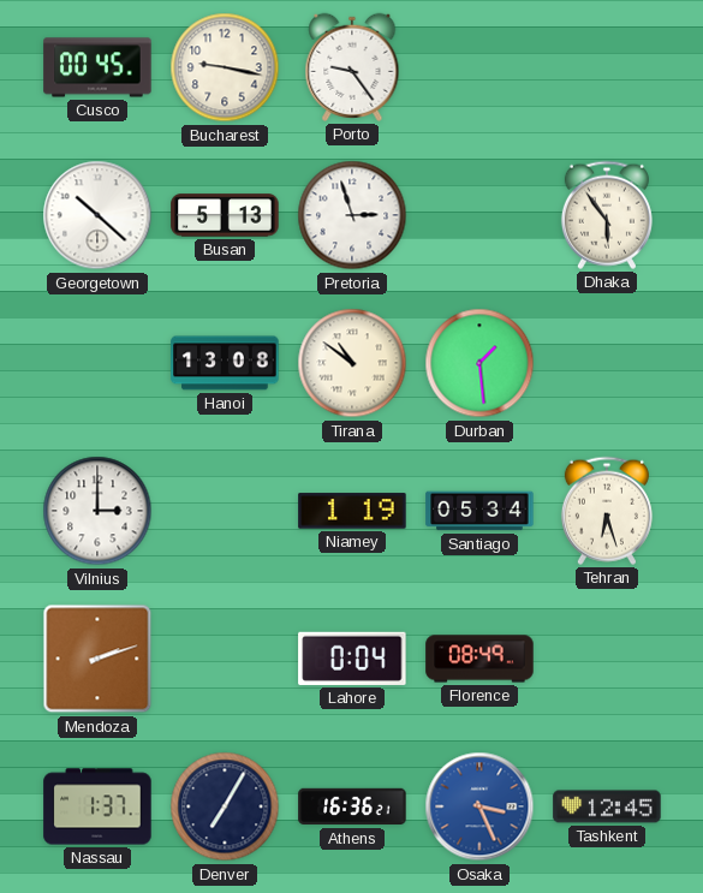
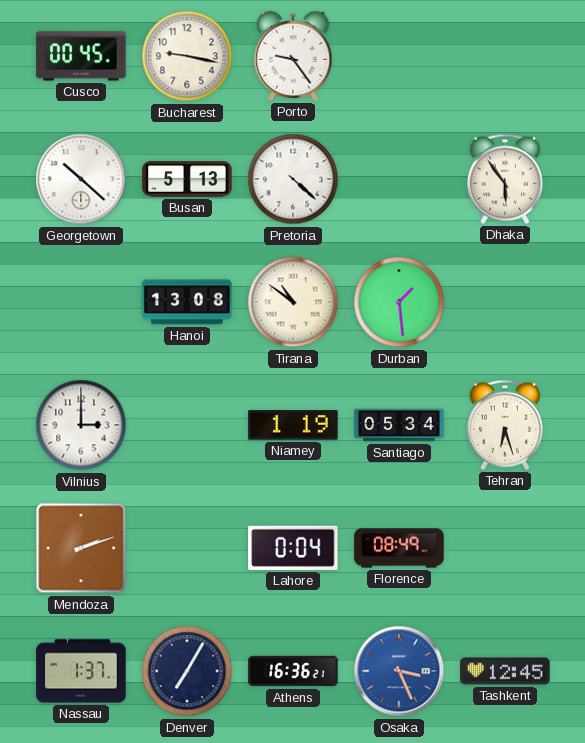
Pretoria: 2:57 -> 4:22
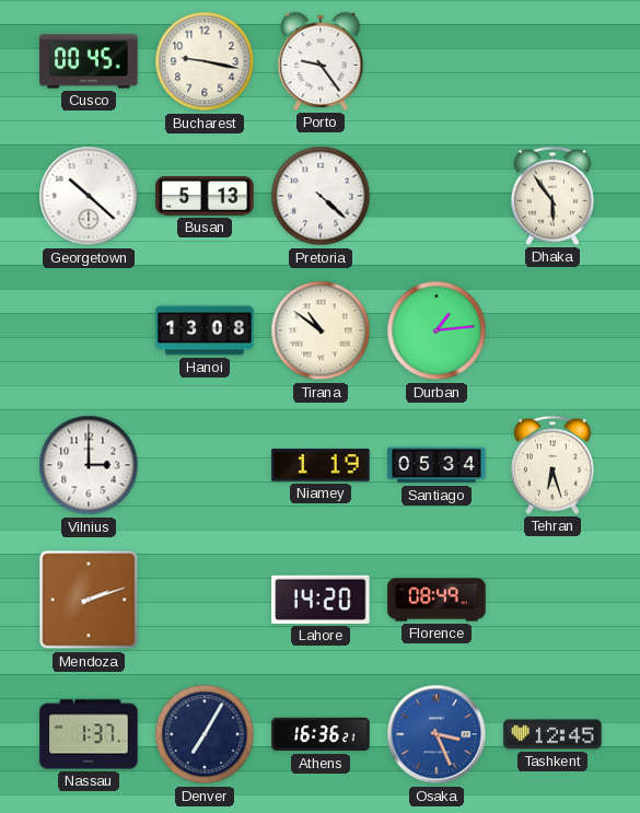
Durban: 1:29 -> 1:14
Lahore: 0:04 -> 14:20
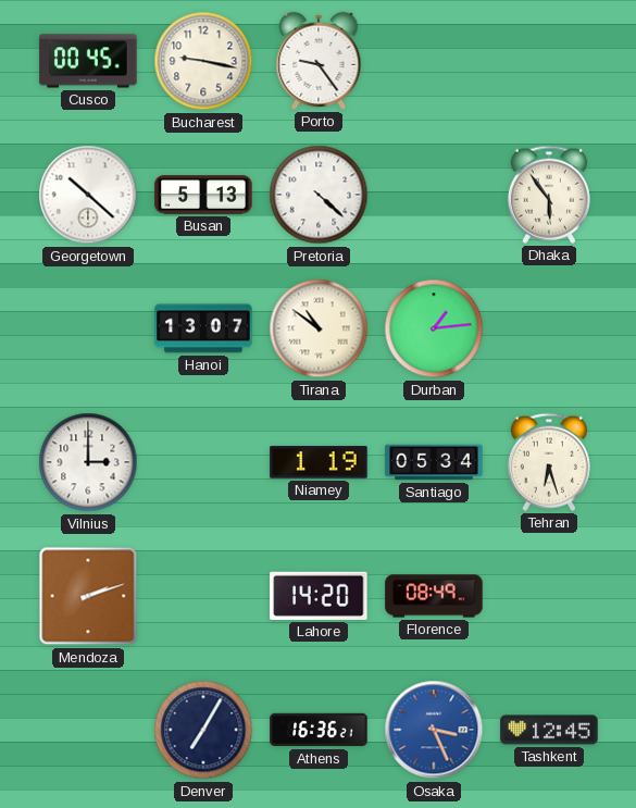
Hanoi: 13:08 -> 13:07
Nassau: 1:37 -> none
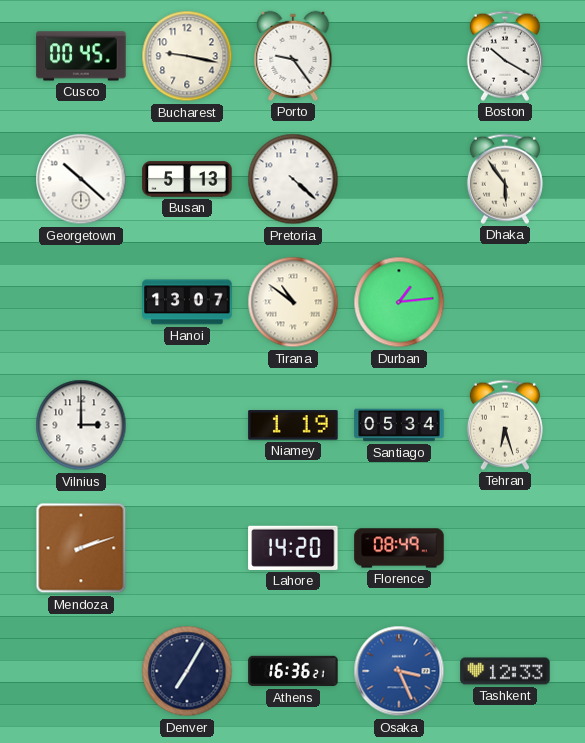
Boston: none -> 10:20
Tashkent: 12:45 -> 12:33
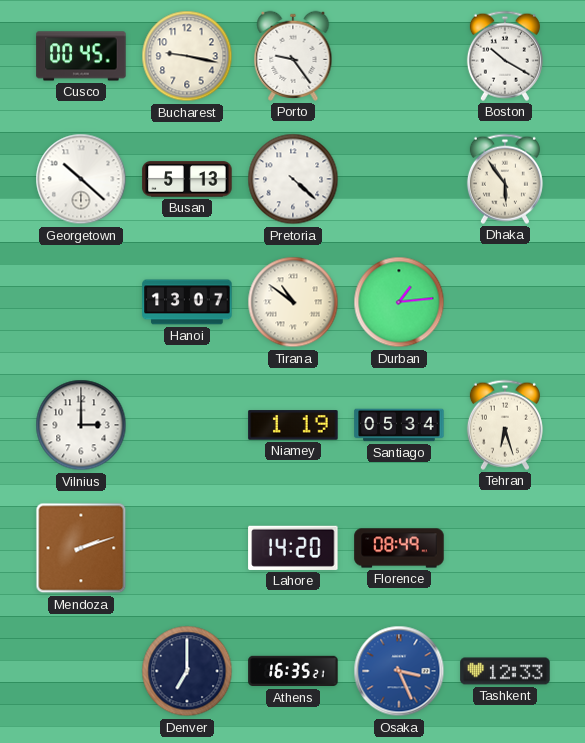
Denver: 7:05 -> 7:00
Athens: 16:36 -> 16:35
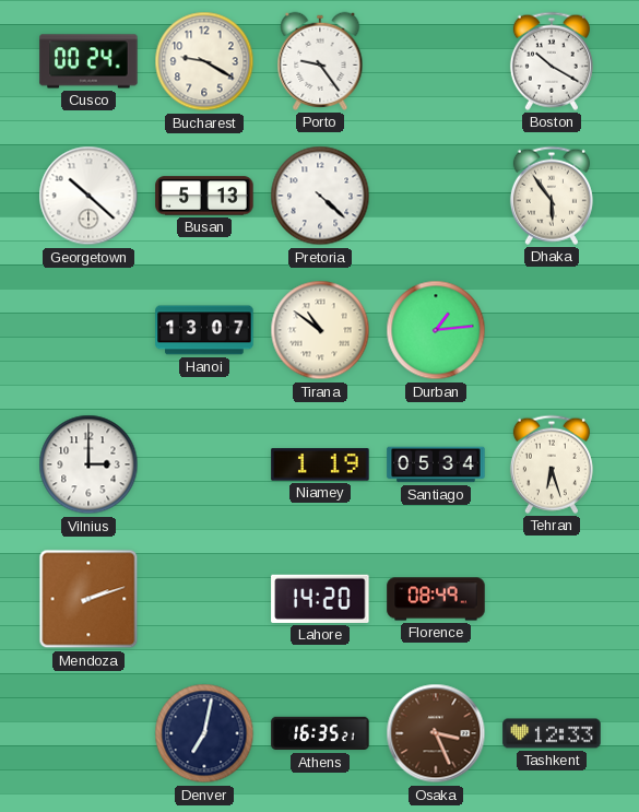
Cusco: 00:45 -> 00:24
Bucharest: 9:17 -> 9:20
Denver: 7:00 -> 7:02
Osaka dial: blue -> brown
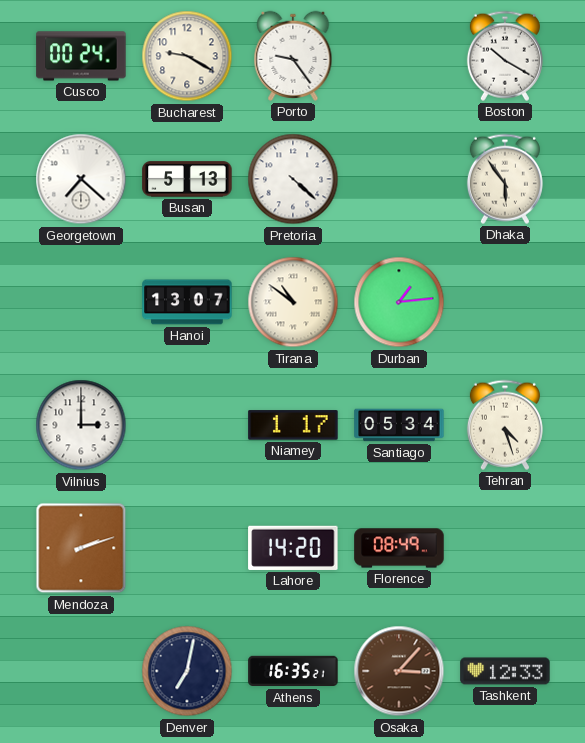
Georgetown: 10:22 -> 7:22
Niamey: 1:19 -> 1:17
Tehran: 6:27 -> 4:27
Osaka: 3:26 -> 3:07
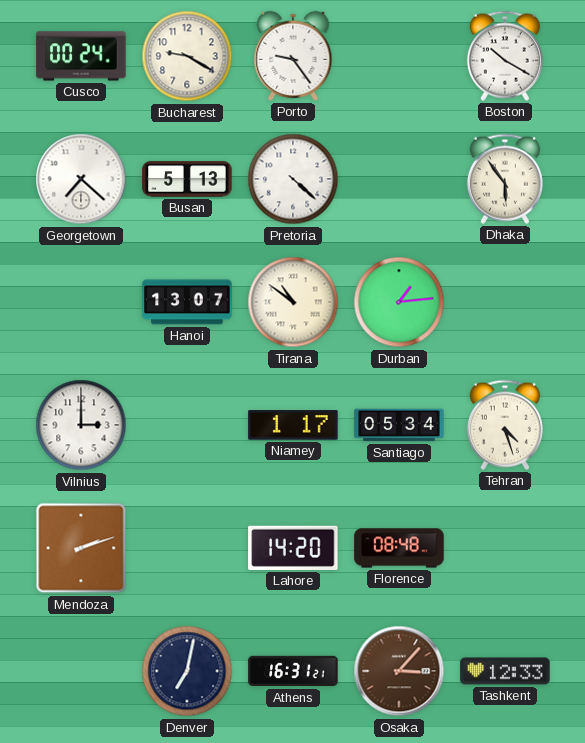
Florence: 08:49 -> 08:48
Athens: 16:35 -> 16:31
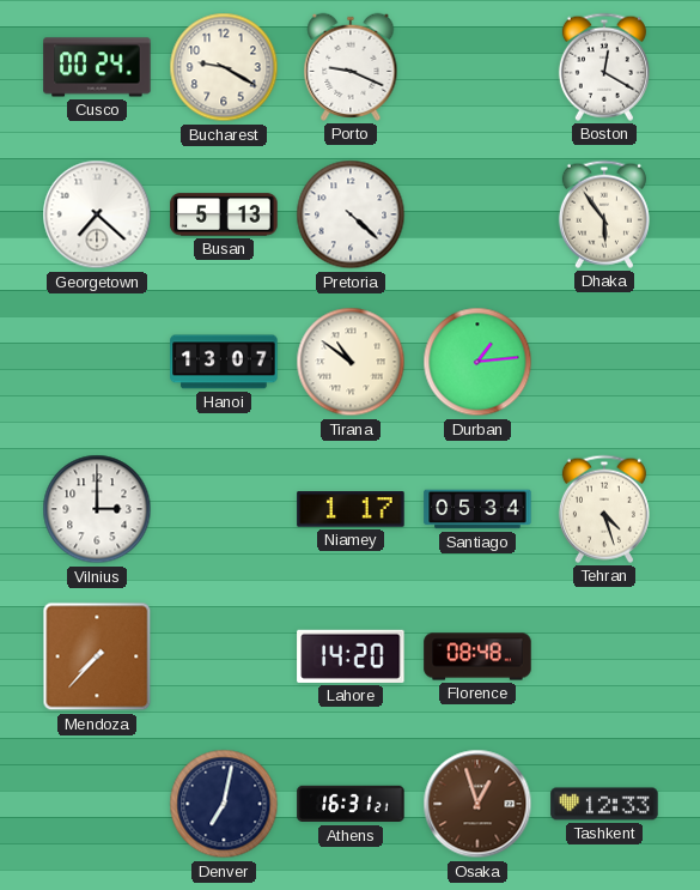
Porto: 9:24 -> 9:19
Boston: 10:20 -> 12:20
Mendoza: 2:12 -> 7:37
Osaka: 3:07 -> 12:57
